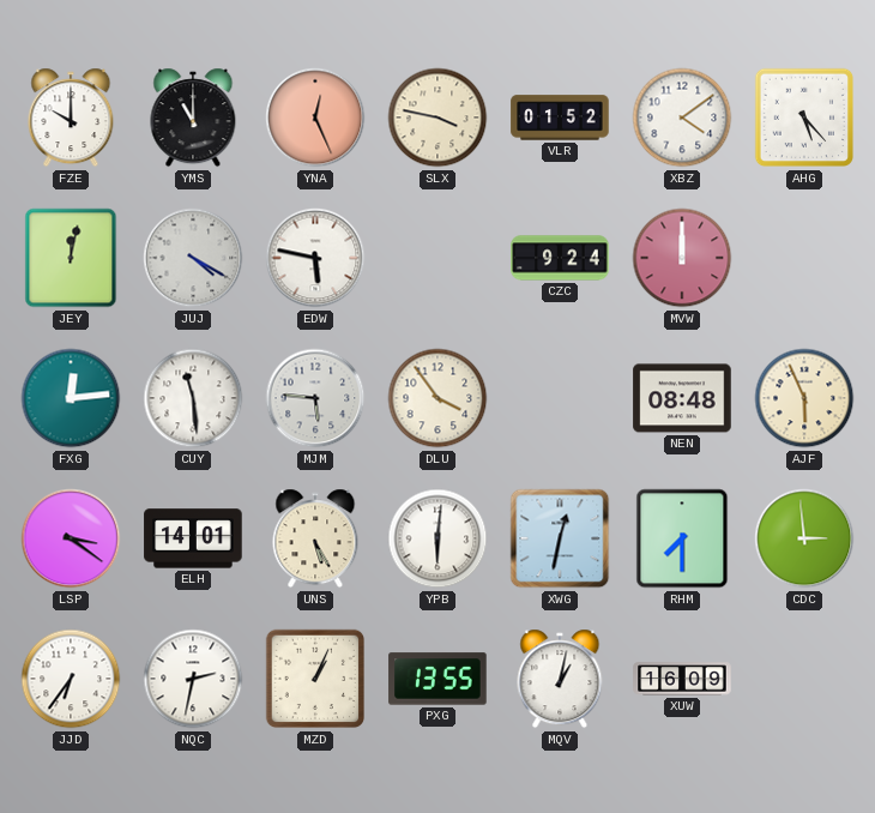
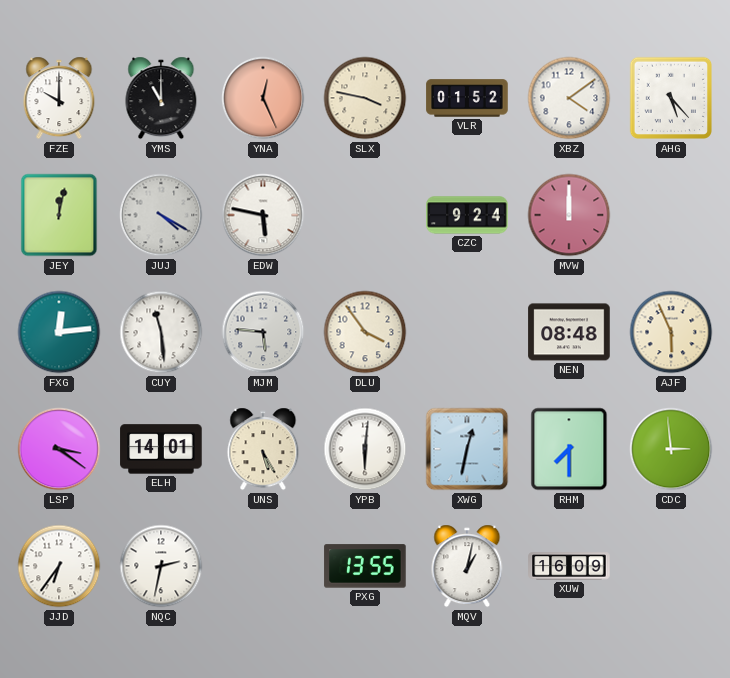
MZD: 1:04 -> none
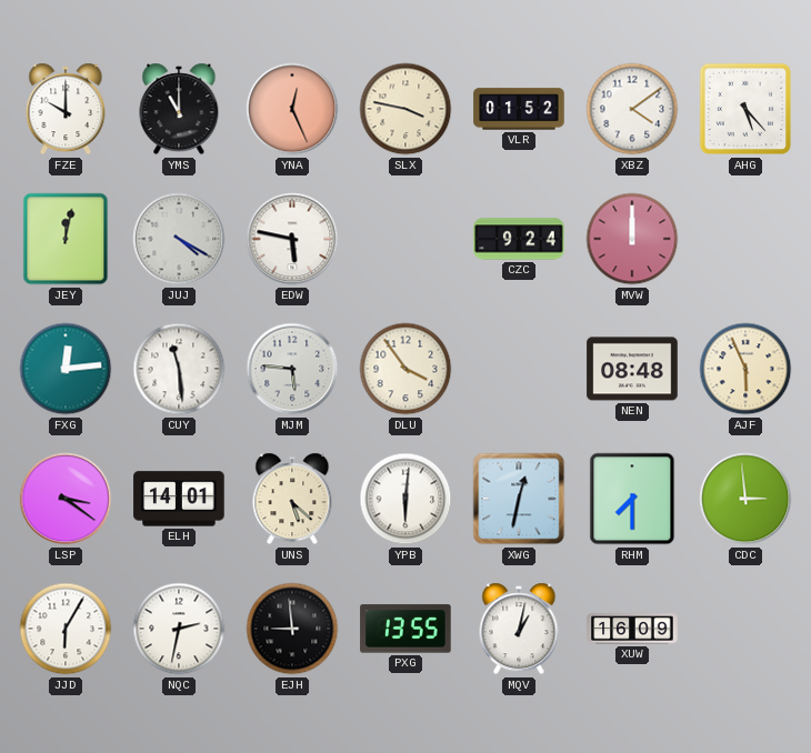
UNS: 5:25 -> 5:22
JJD: 6:36 -> 6:05
EJH: none -> 8:59
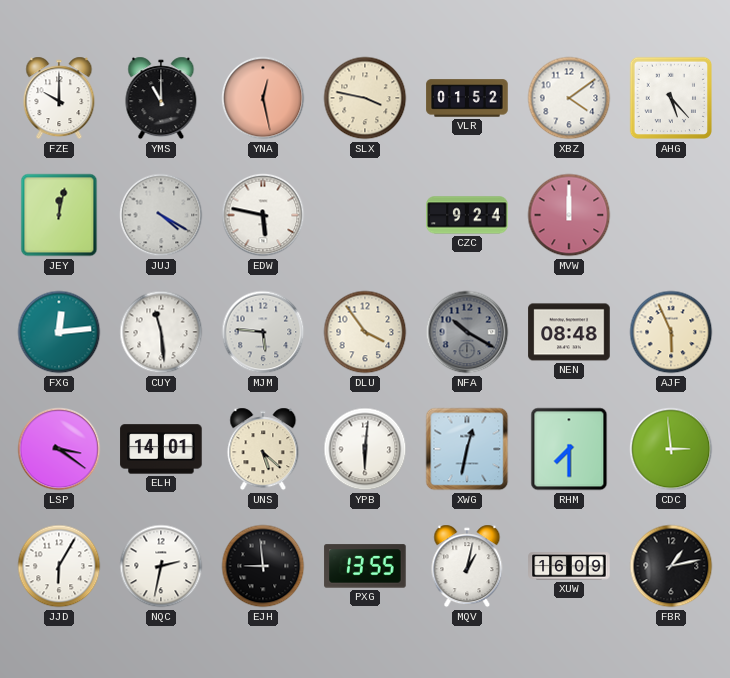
YNA: 12:26 -> 12:28
NFA: none -> 10:20
FBR: none -> 1:13
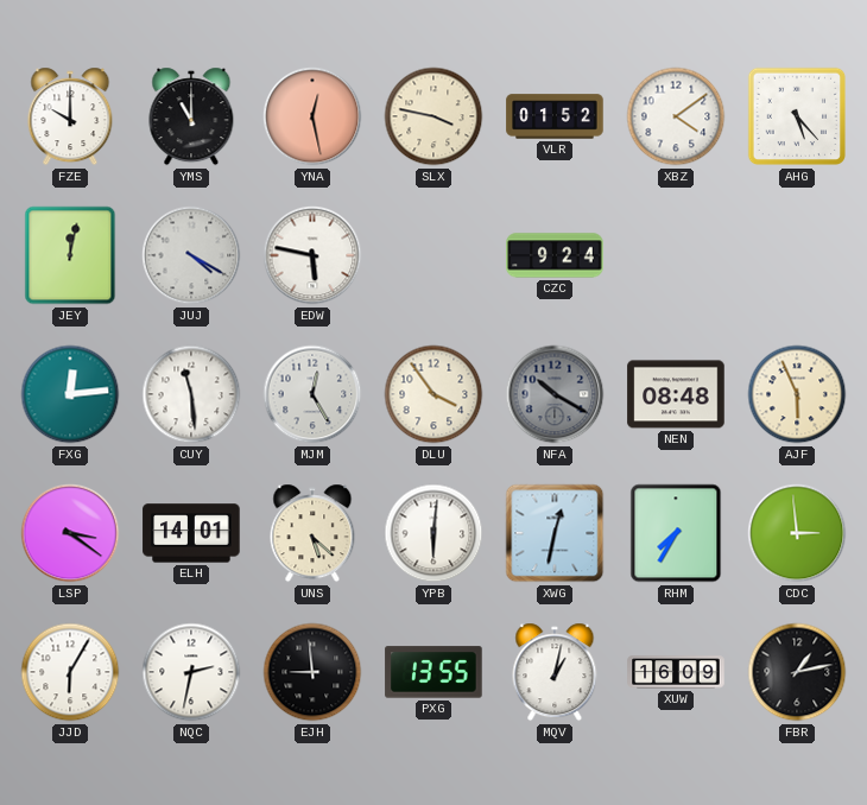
MVW: 12:00 -> none
MJM: 5:46 -> 12:25
RHM: 7:30 -> 7:35
